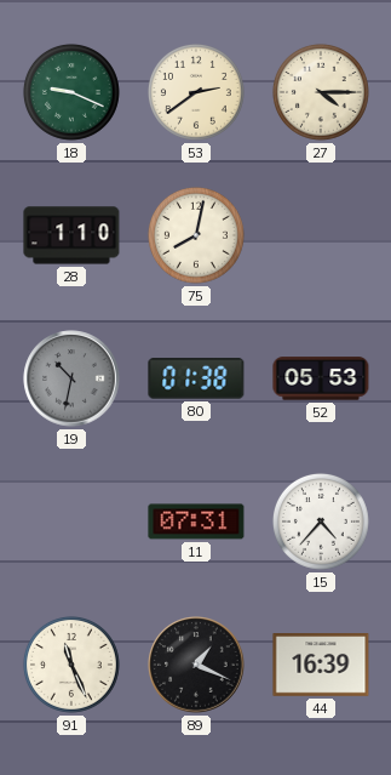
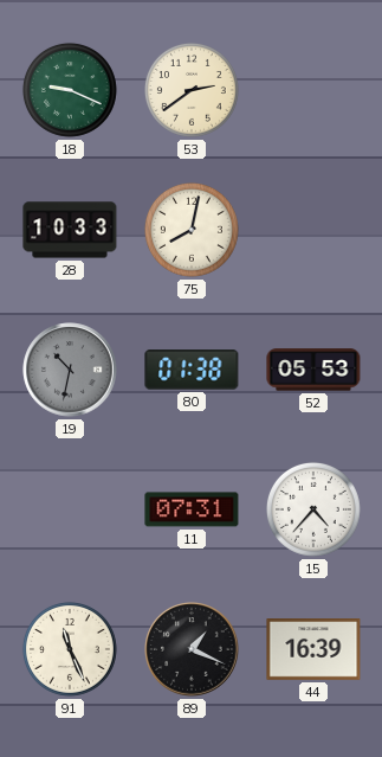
27: 4:15 -> none
28: 1:10 -> 10:33
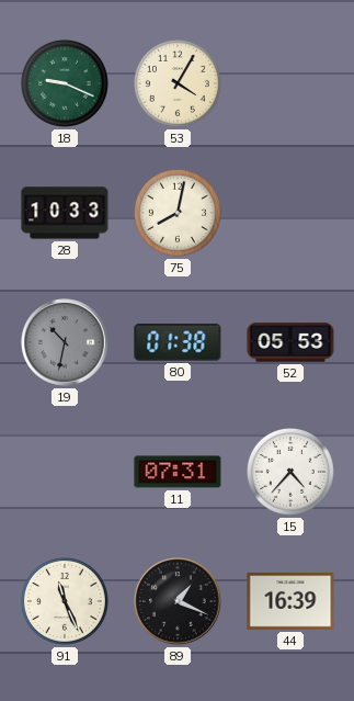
53: 2:39 -> 4:05
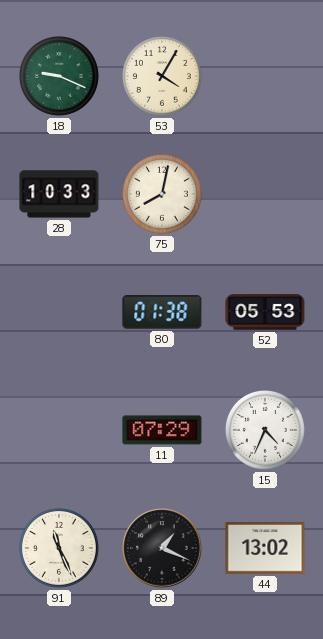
19: 10:32 -> none
11: 07:31 -> 07:29
15: 4:37 -> 4:34
44: 16:39 -> 13:02
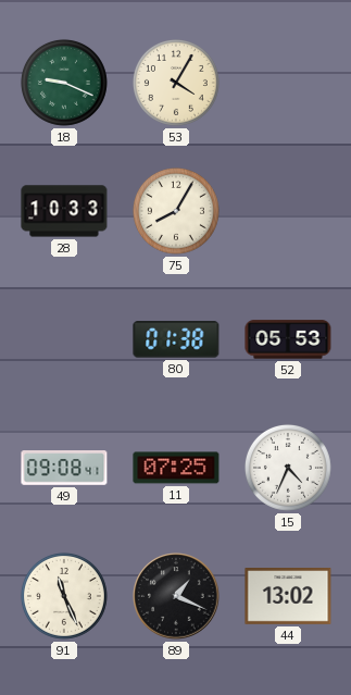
75: 8:02 -> 8:05
49: none -> 09:08
11: 07:29 -> 07:25
